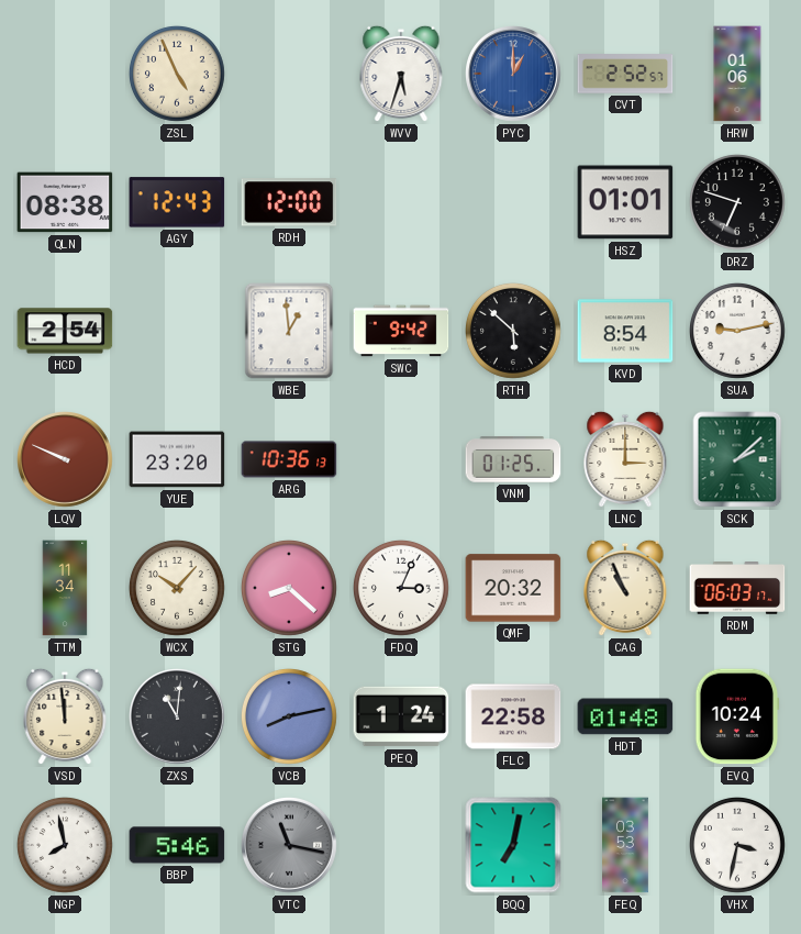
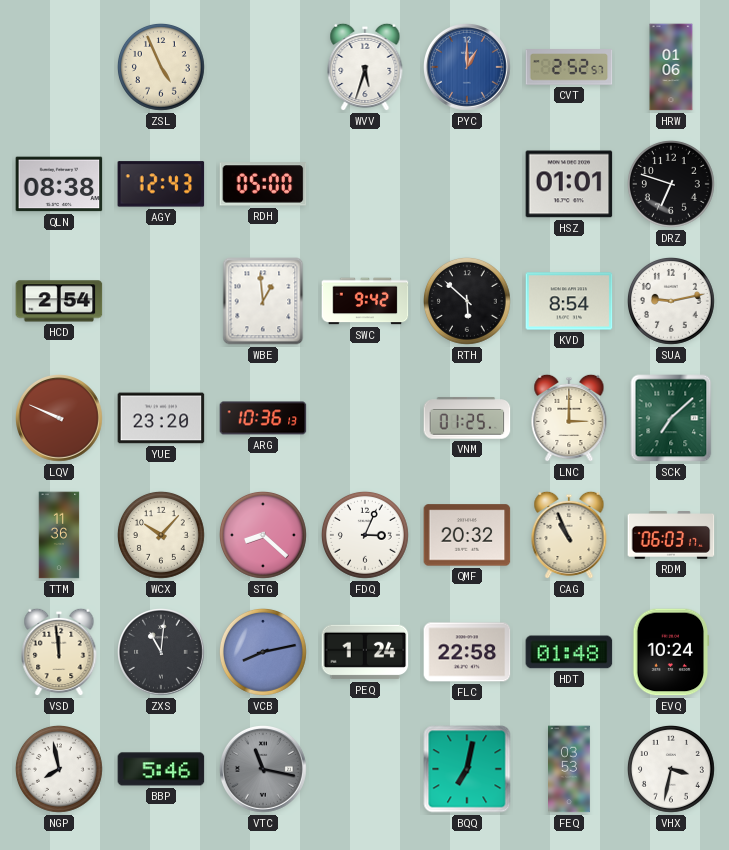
RDH: 12:00 -> 05:00
SCK: 2:08 -> 7:08
TTM: 11:34 -> 11:36
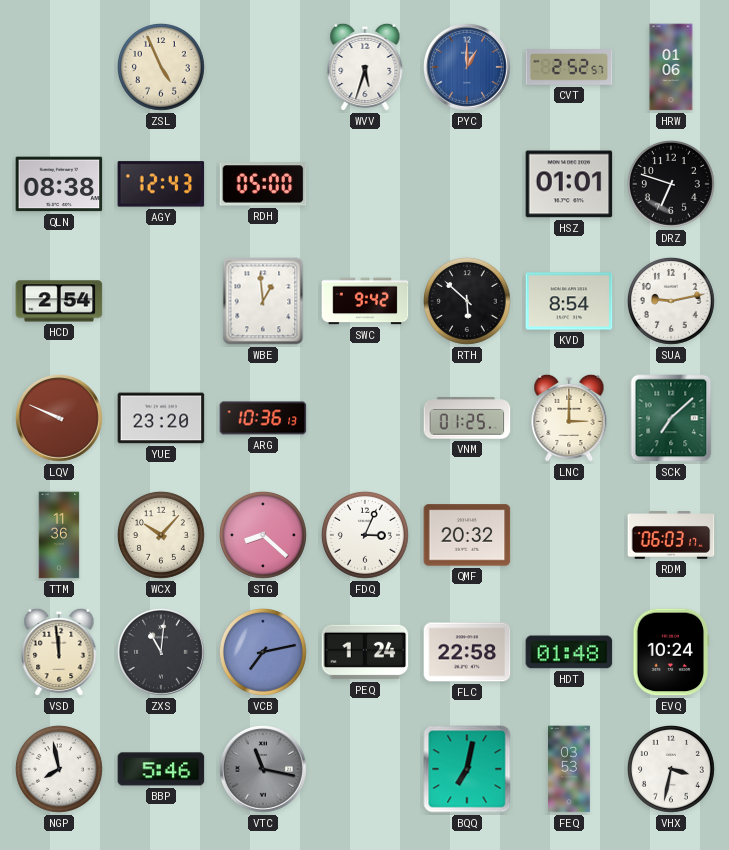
CAG: 10:56 -> none
VCB: 8:13 -> 7:13
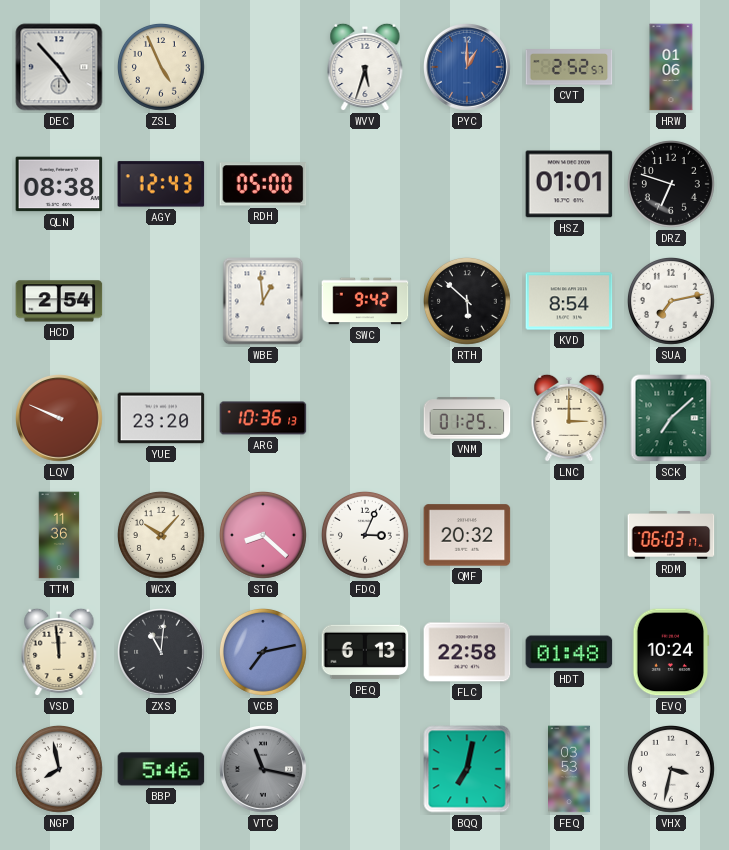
DEC: none -> 4:53
SUA: 9:13 -> 7:13
PEQ: 1:24 -> 6:13
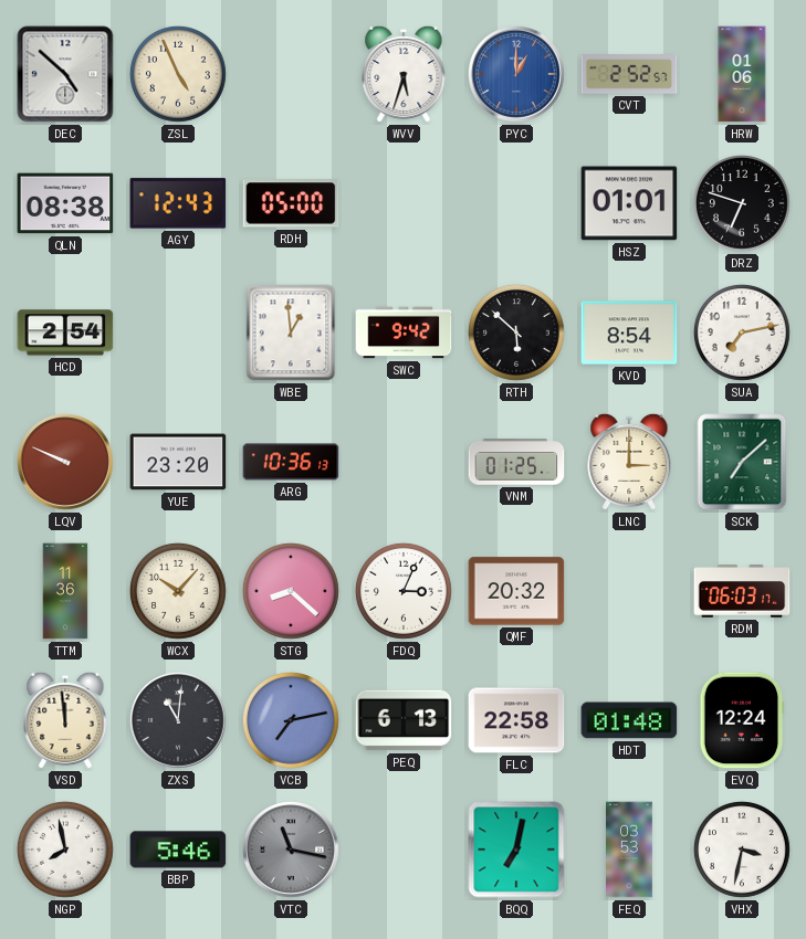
DEC: 4:53 -> 4:52
EVQ: 10:24 -> 12:24
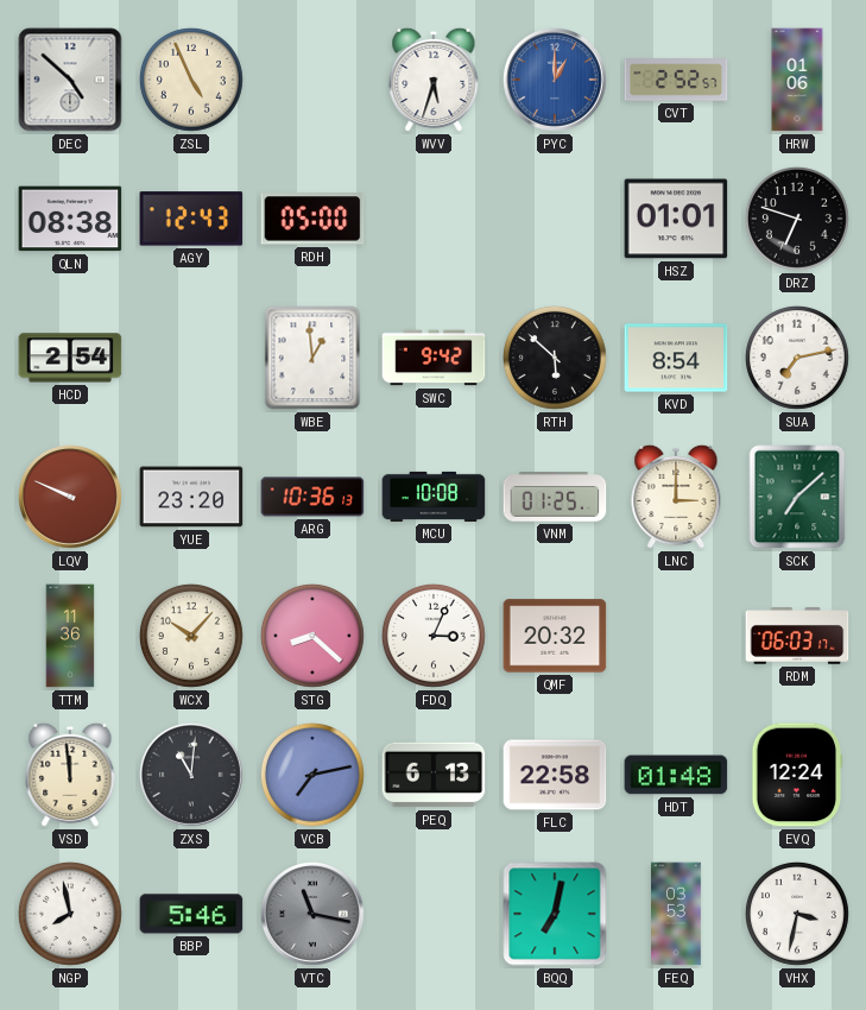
MCU: none -> 10:08
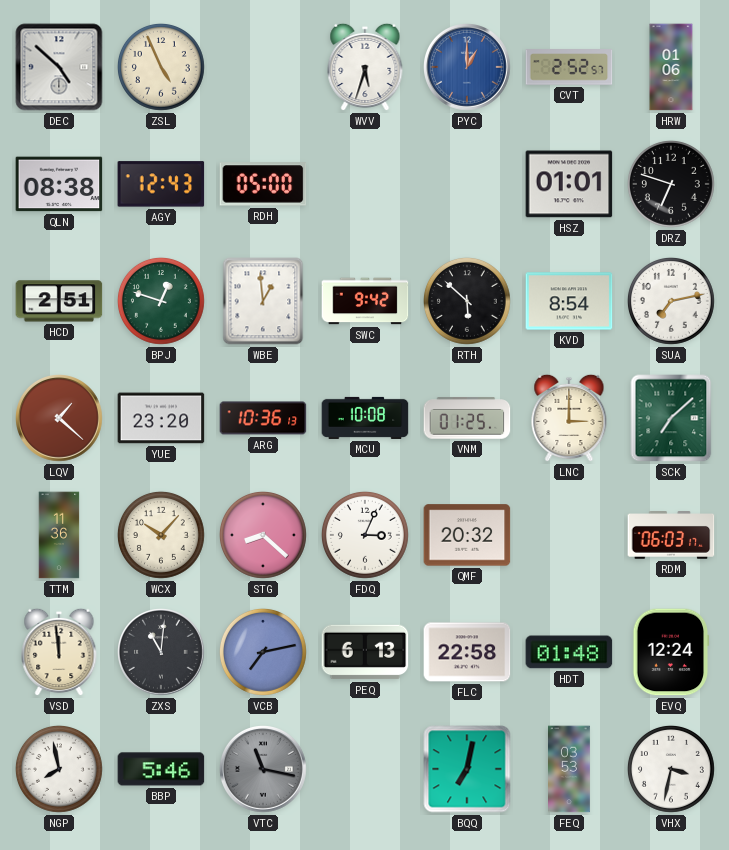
HCD: 2:54 -> 2:51
BPJ: none -> 12:48
LQV: 9:49 -> 1:22
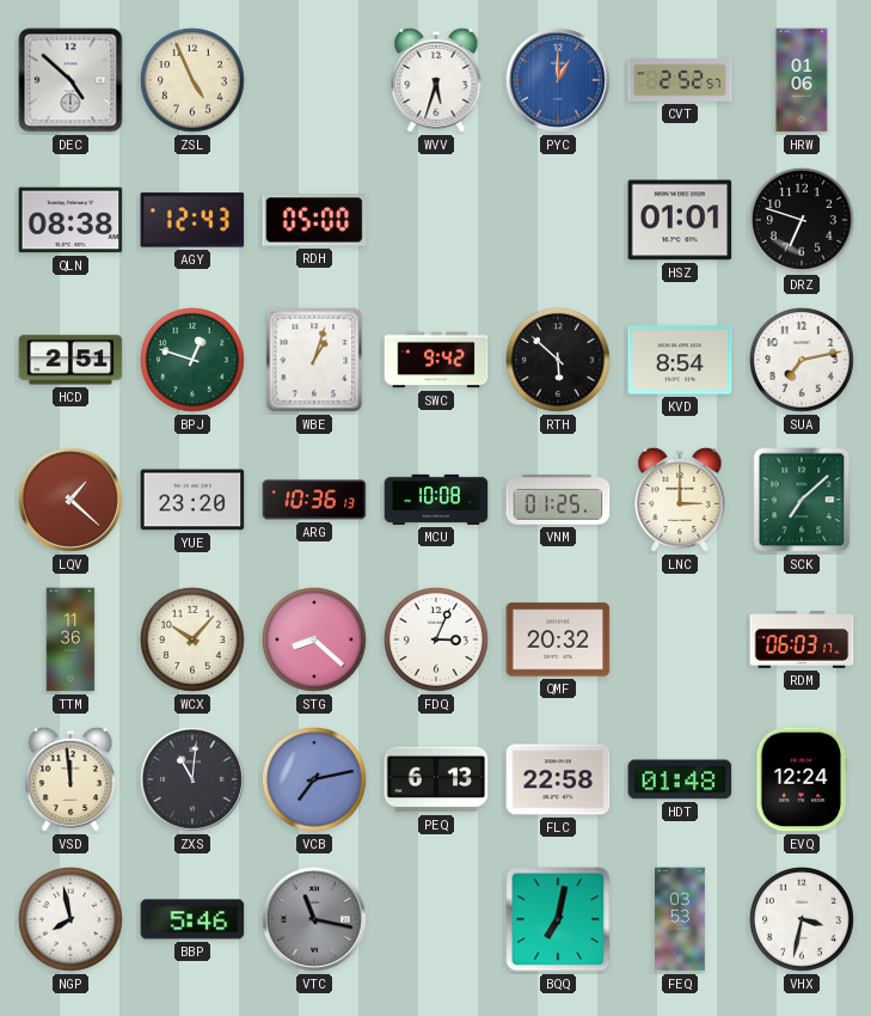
WBE: 12:59 -> 1:03
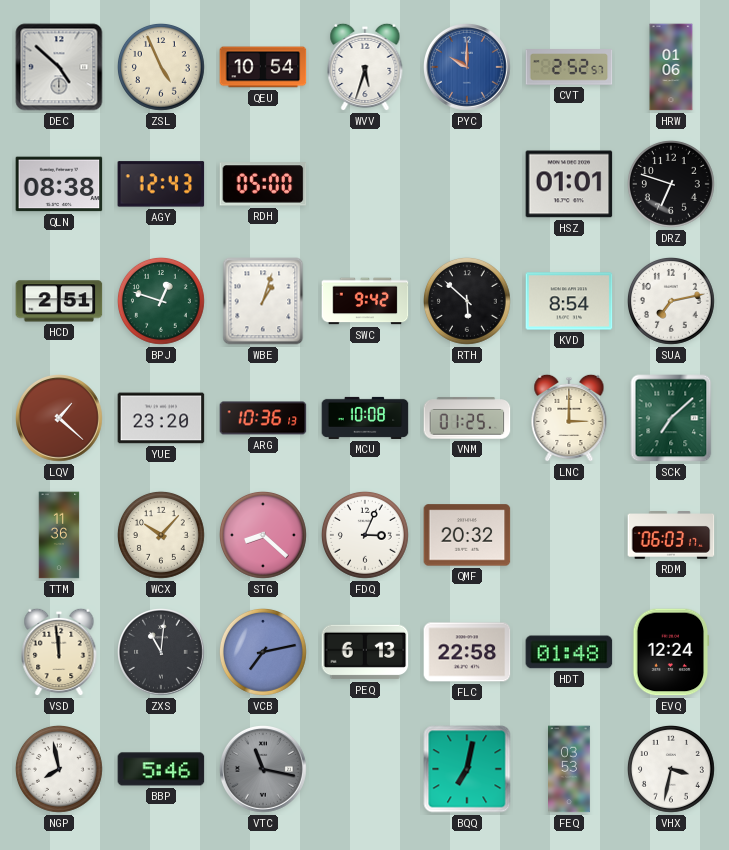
QEU: none -> 10:54
PYC: 1:00 -> 10:00
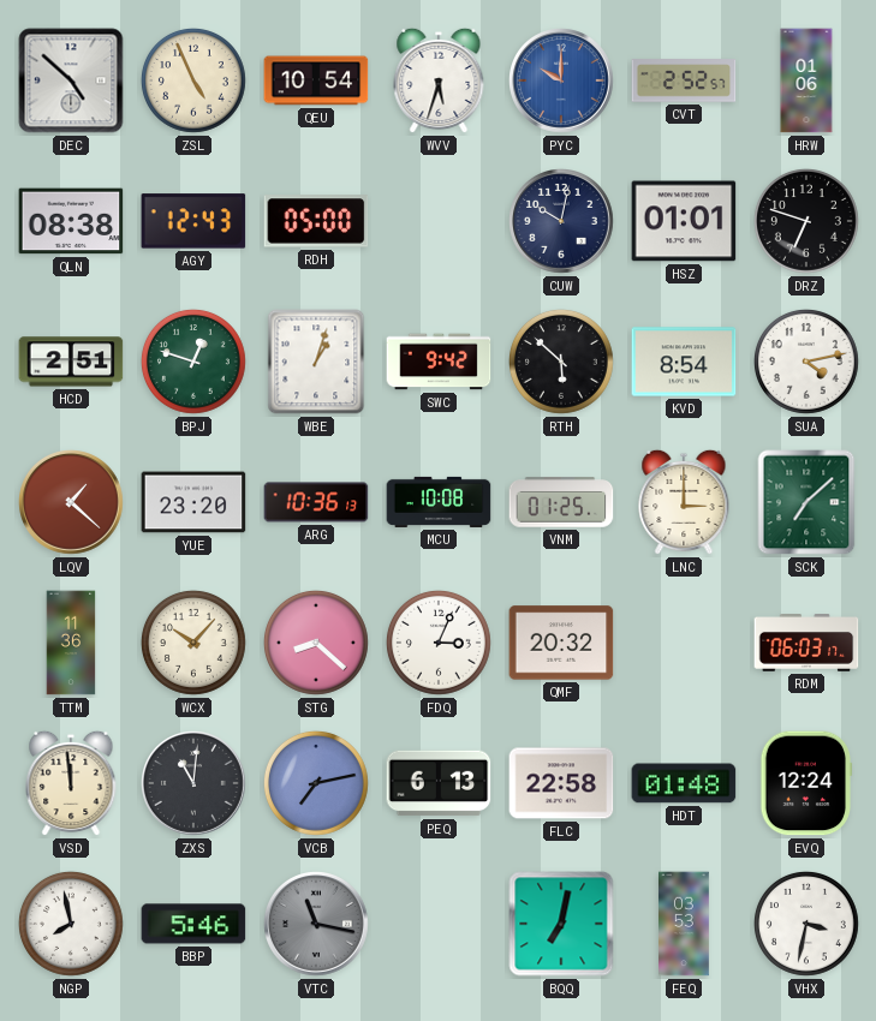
CUW: none -> 10:02
SUA: 7:13 -> 4:13
